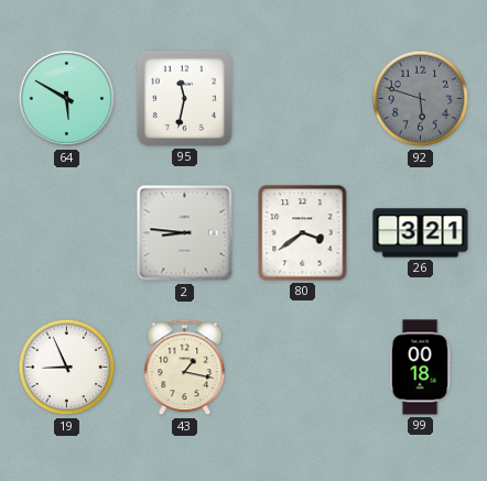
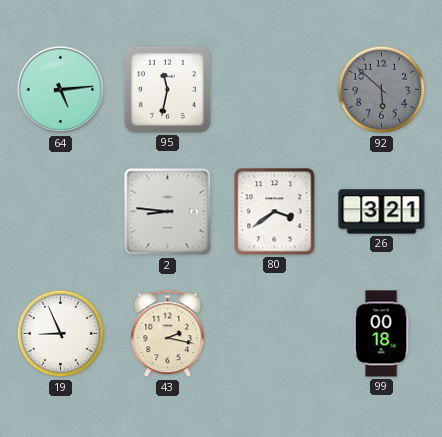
64: 5:50 -> 5:14
92: 5:48 -> 5:52
43: 1:17 -> 2:17
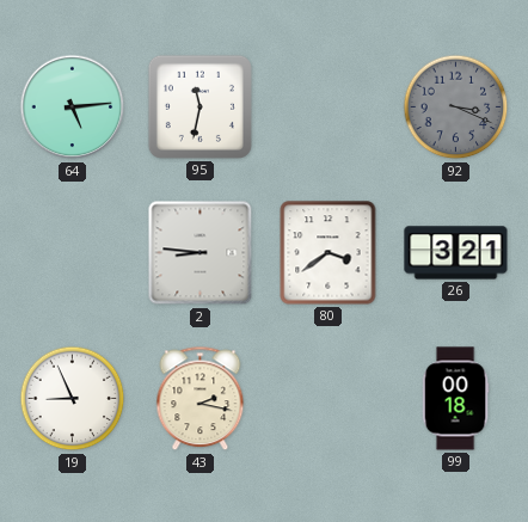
92: 5:52 -> 3:19
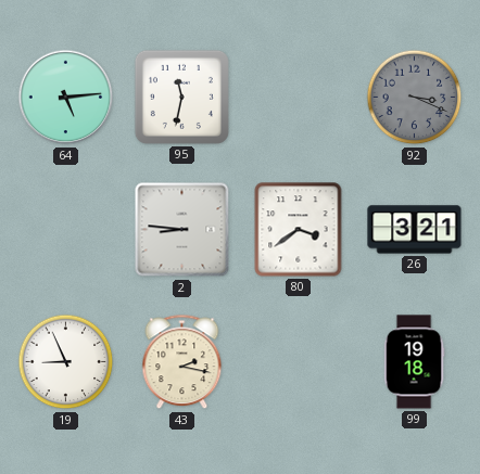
99: 00:18 -> 19:18
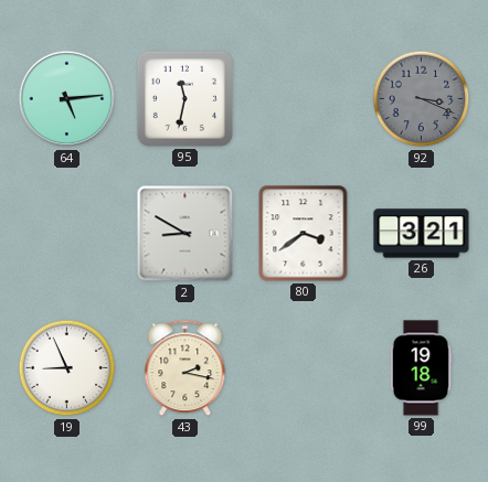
2: 8:46 -> 8:50
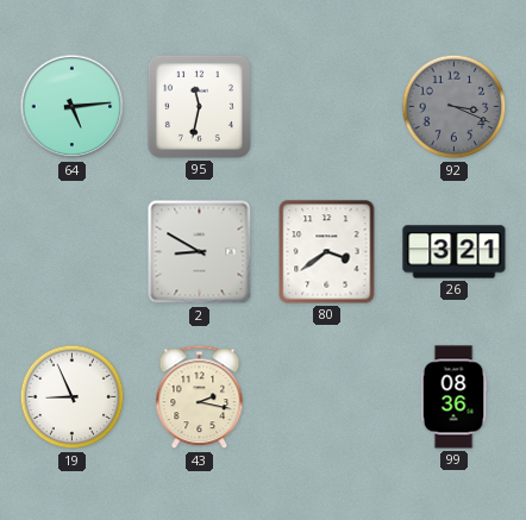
99: 19:18 -> 08:36
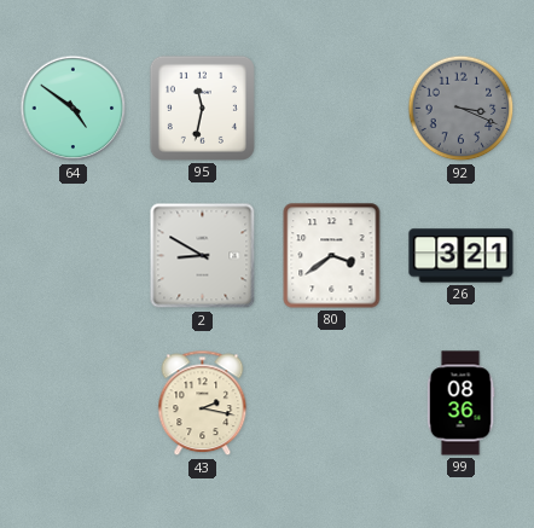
64: 5:14 -> 4:51
19: 8:56 -> none
